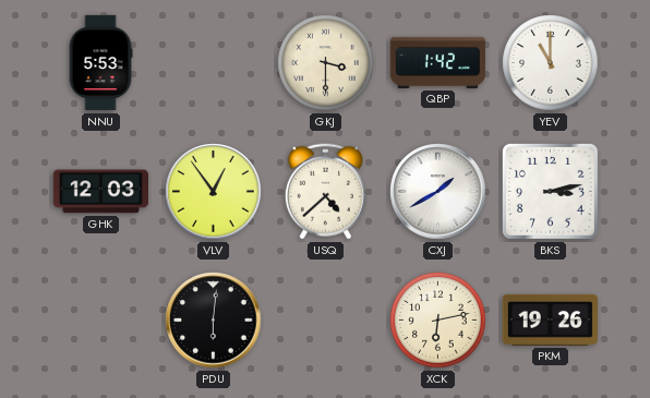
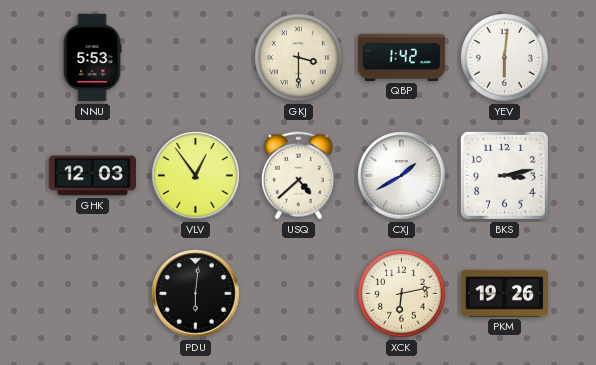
YEV: 11:00 -> 6:01
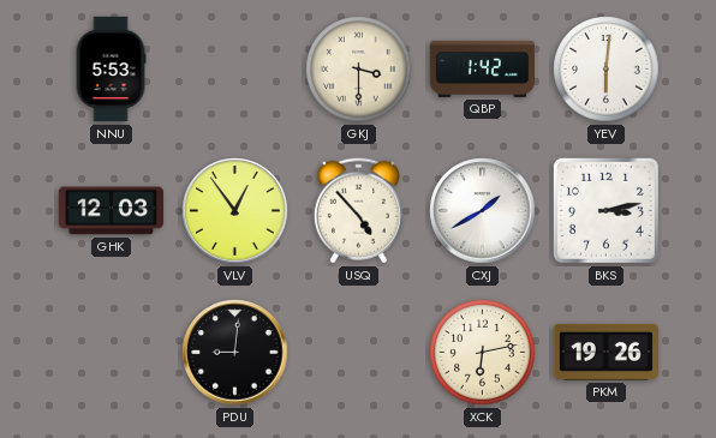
USQ: 4:38 -> 4:53
PDU: 6:01 -> 9:01
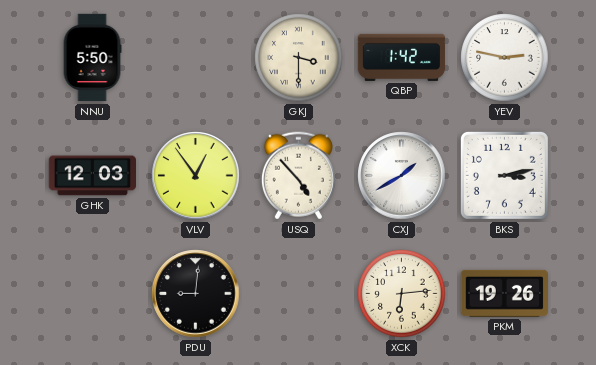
NNU: 5:53 -> 5:50
YEV: 6:01 -> 2:47
XCK: 6:13 -> 6:14
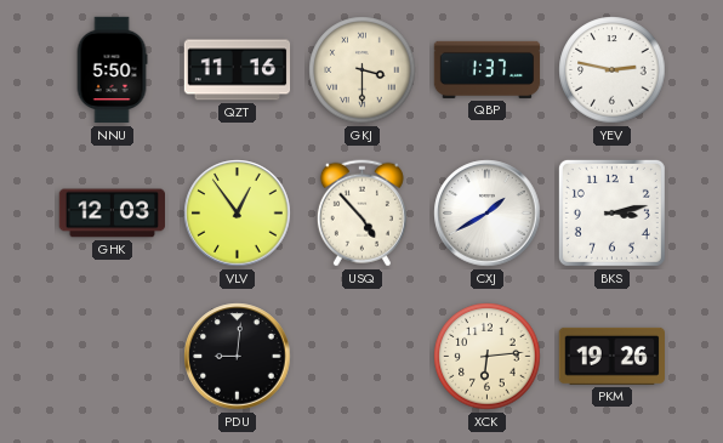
QZT: none -> 11:16
QBP: 1:42 -> 1:37
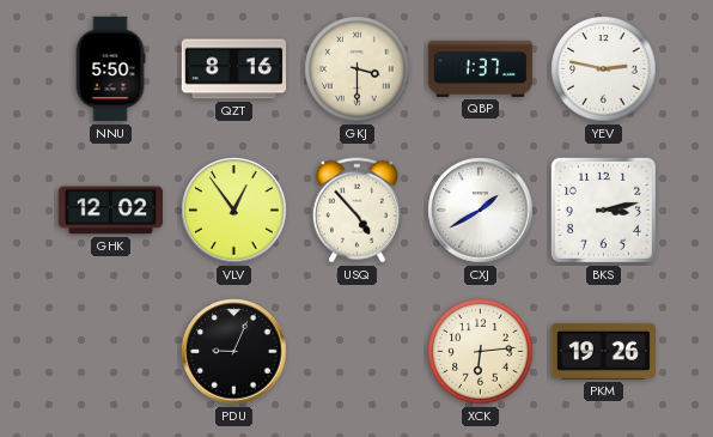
QZT: 11:16 -> 8:16
GHK: 12:03 -> 12:02
PDU: 9:01 -> 9:04
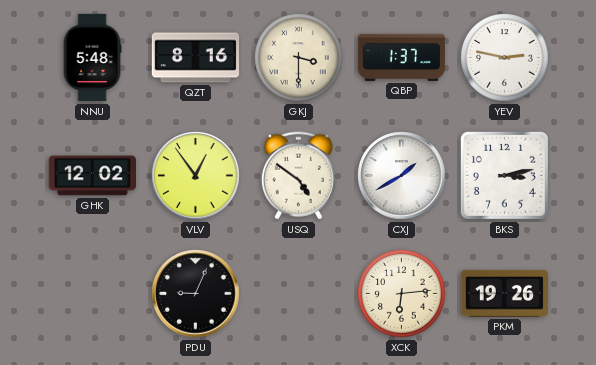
NNU: 5:50 -> 5:48
USQ: 4:53 -> 4:51
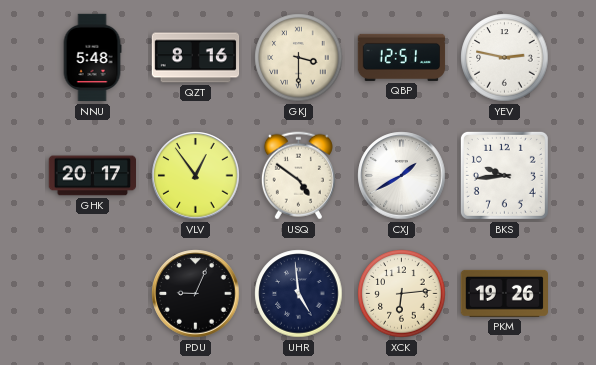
QBP: 1:37 -> 12:51
GHK: 12:02 -> 20:17
BKS: 3:13 -> 9:44
UHR: none -> 4:59
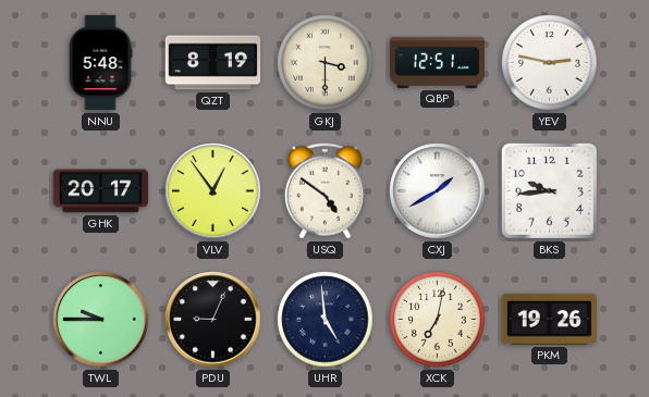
QZT: 8:16 -> 8:19
TWL: none -> 9:45
XCK: 6:14 -> 7:02
